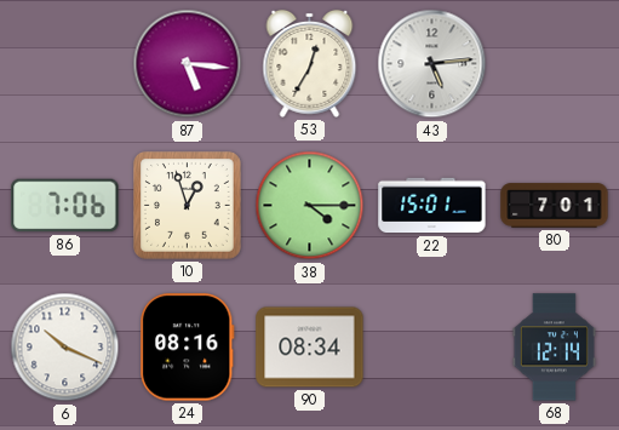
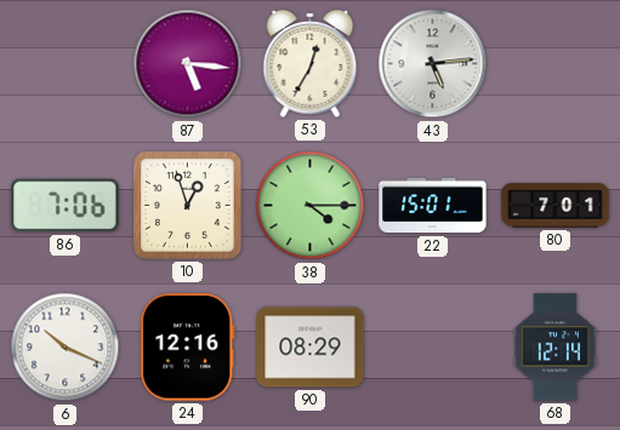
24: 08:16 -> 12:16
90: 08:34 -> 08:29
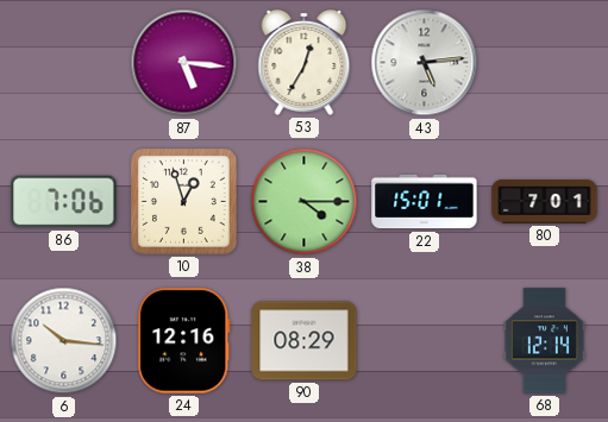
6: 10:19 -> 10:16
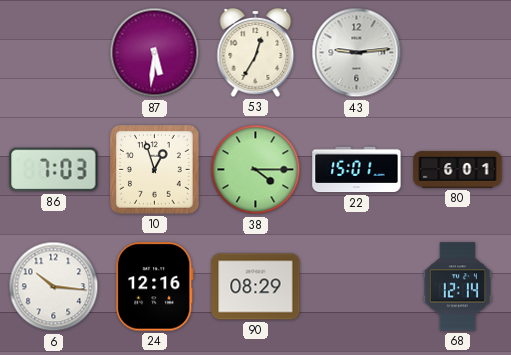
87: 5:16 -> 5:31
43: 5:14 -> 9:14
86: 7:06 -> 7:03
80: 7:01 -> 6:01
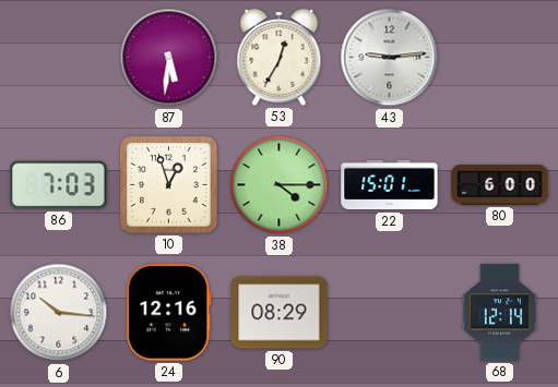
80: 6:01 -> 6:00
